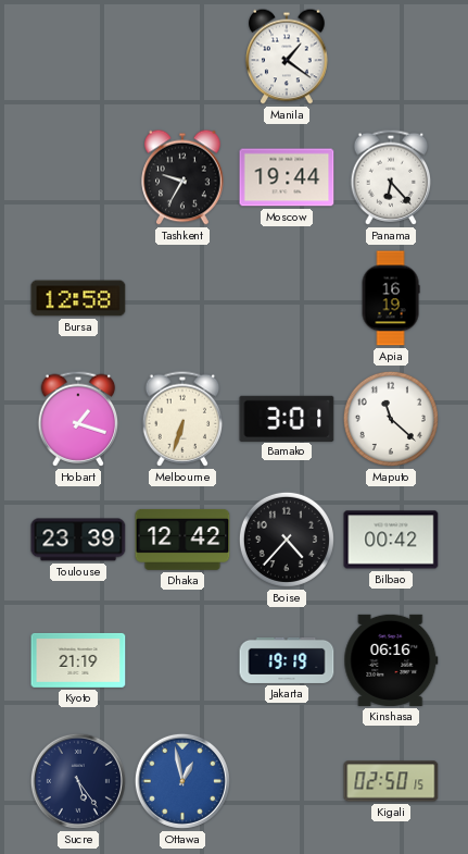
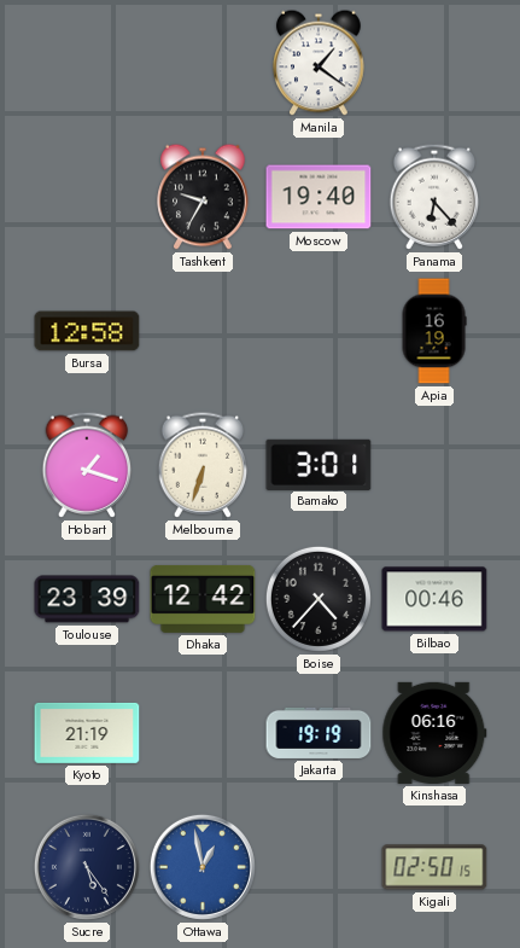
Moscow: 19:44 -> 19:40
Maputo: 11:22 -> none
Bilbao: 00:42 -> 00:46
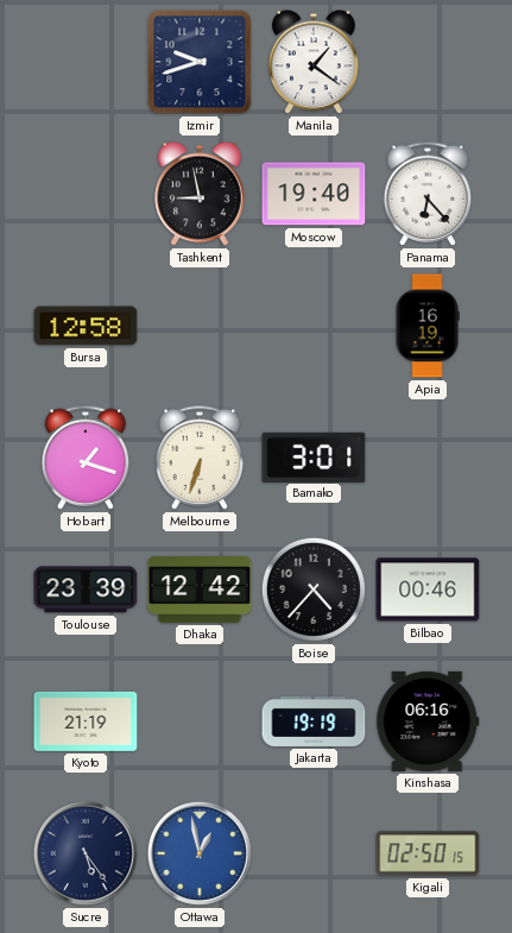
Izmir: none -> 9:42
Tashkent: 9:35 -> 8:58
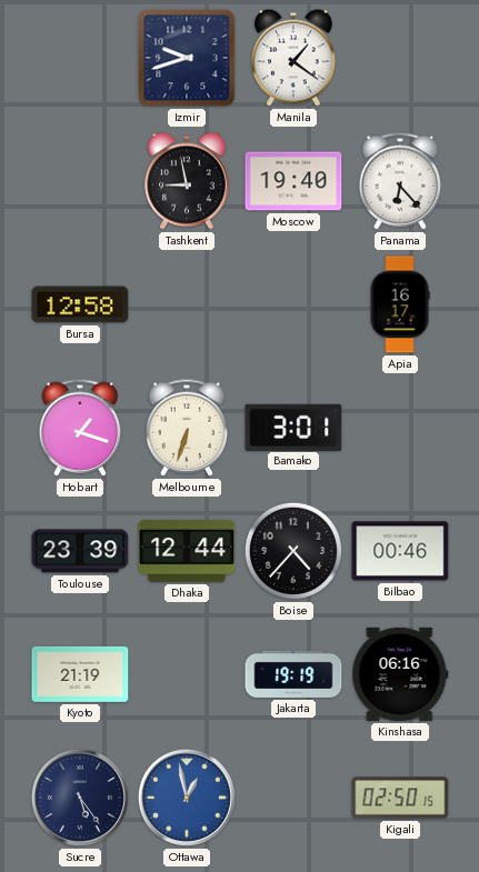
Apia: 16:19 -> 16:17
Dhaka: 12:42 -> 12:44
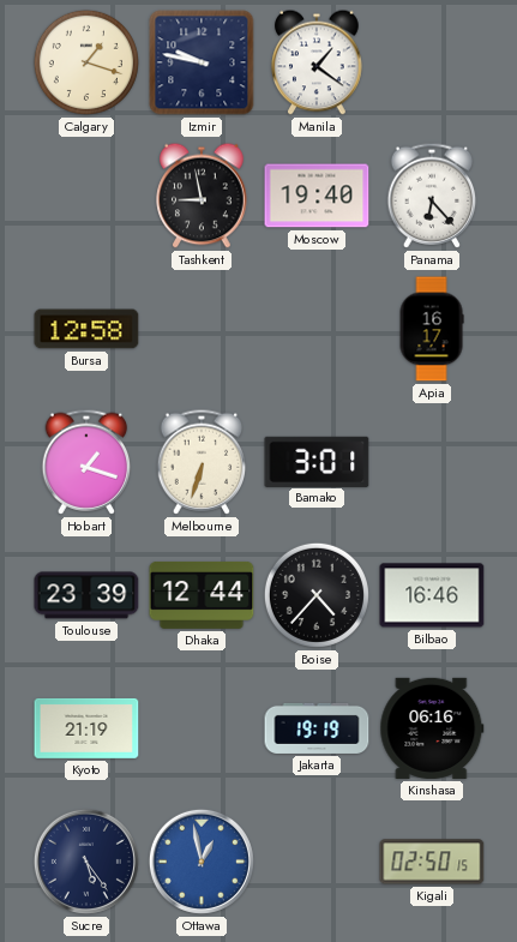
Calgary: none -> 1:18
Izmir: 9:42 -> 9:47
Bilbao: 00:46 -> 16:46
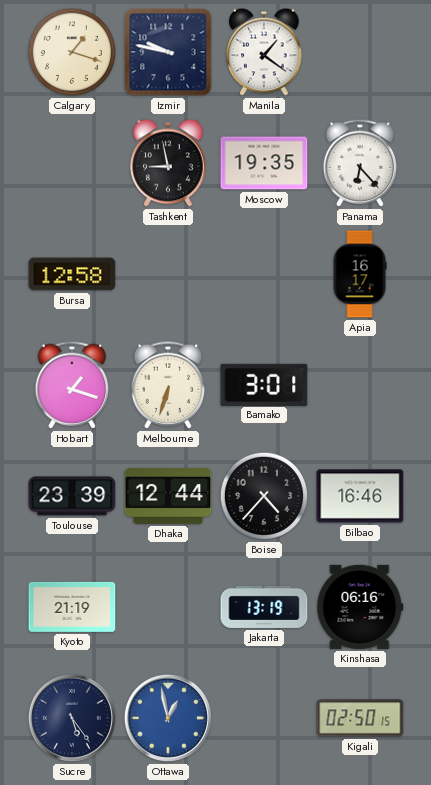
Moscow: 19:40 -> 19:35
Jakarta: 19:19 -> 13:19
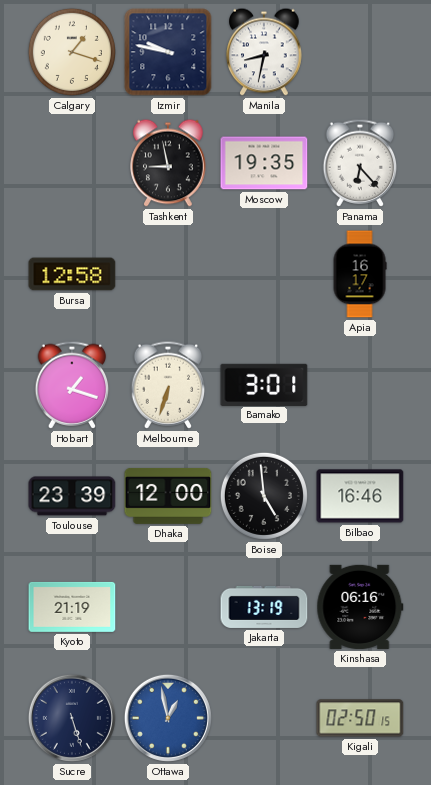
Manila: 1:21 -> 8:32
Dhaka: 12:44 -> 12:00
Boise: 4:37 -> 4:59
Sucre: 5:24 -> 5:27
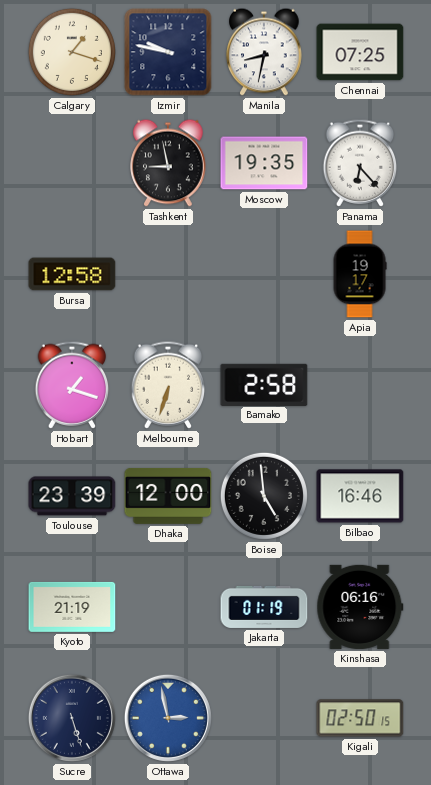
Chennai: none -> 07:25
Apia: 16:17 -> 19:17
Bamako: 3:01 -> 2:58
Jakarta: 13:19 -> 01:19
Ottawa: 12:58 -> 2:58
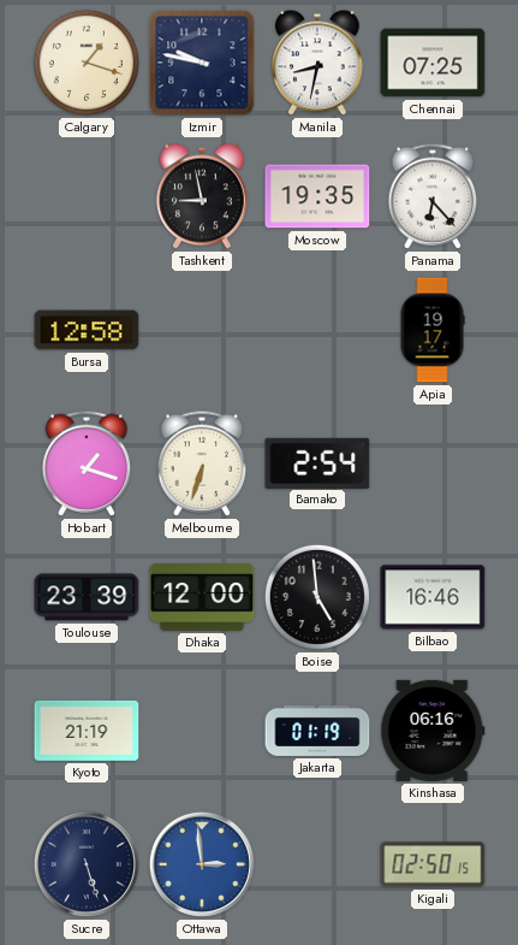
Bamako: 2:58 -> 2:54
Ottawa: 2:58 -> 2:59
